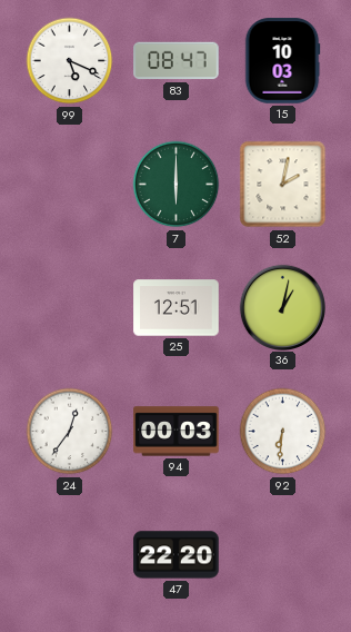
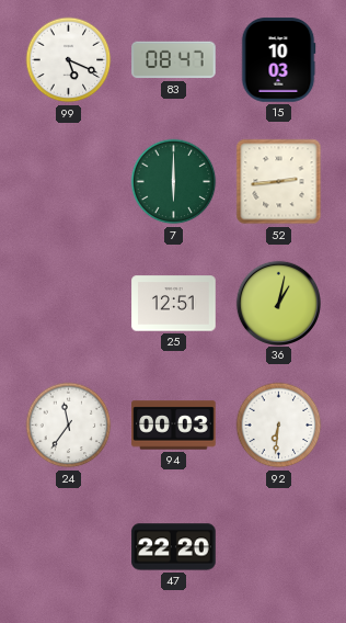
52: 2:02 -> 2:44
24: 12:36 -> 11:36
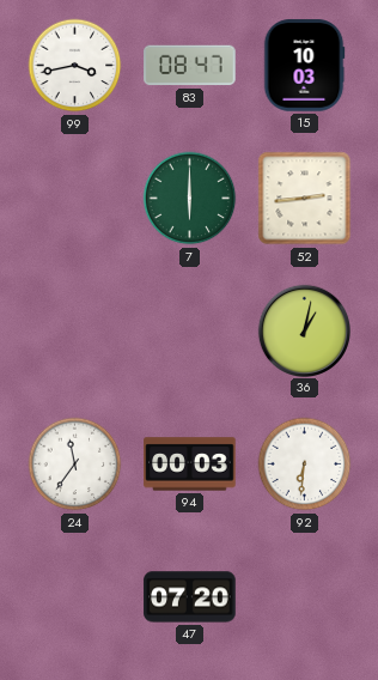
99: 5:19 -> 3:43
25: 12:51 -> none
47: 22:20 -> 07:20
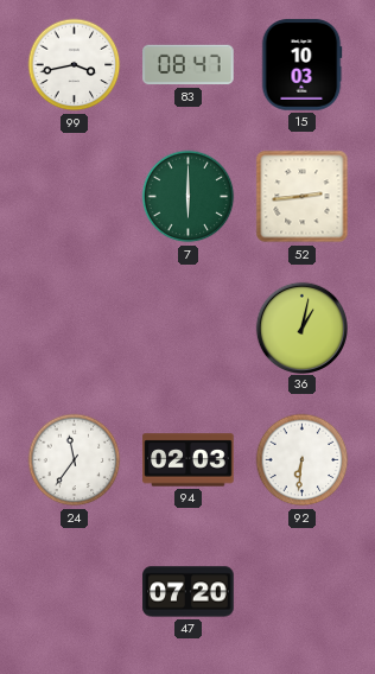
94: 00:03 -> 02:03
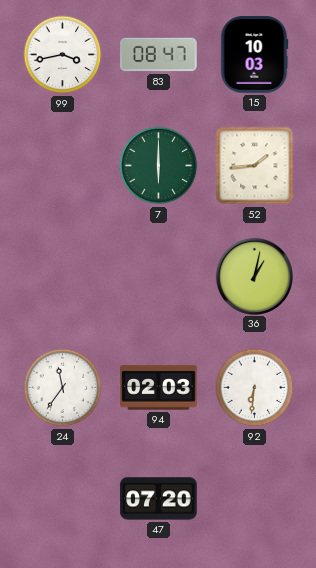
52: 2:44 -> 1:44
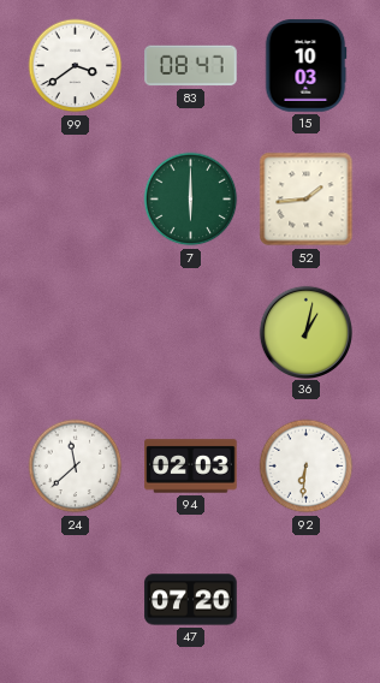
99: 3:43 -> 3:39
24: 11:36 -> 11:38
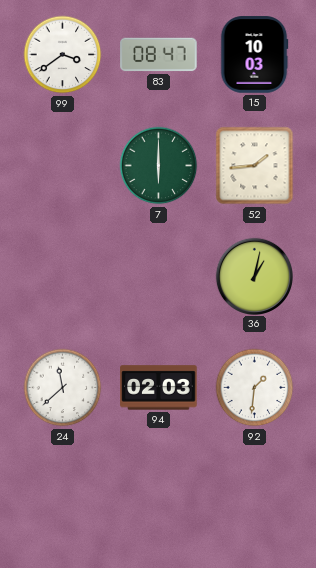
92: 6:31 -> 1:31
47: 07:20 -> none
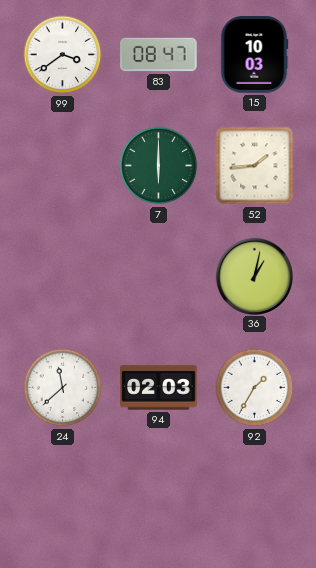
92: 1:31 -> 1:35
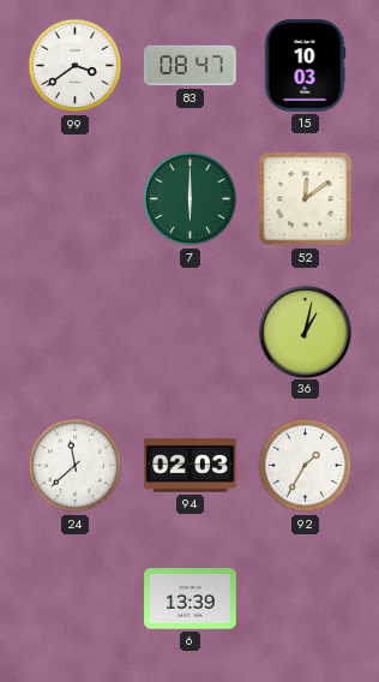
52: 1:44 -> 12:09
6: none -> 13:39
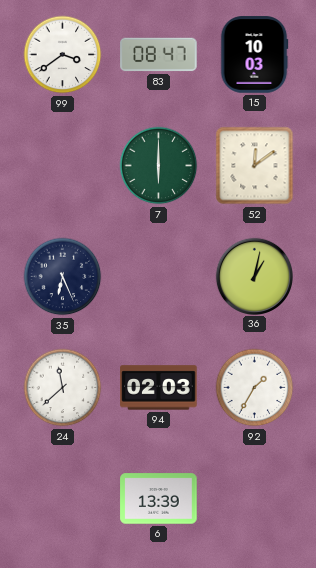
35: none -> 6:26
